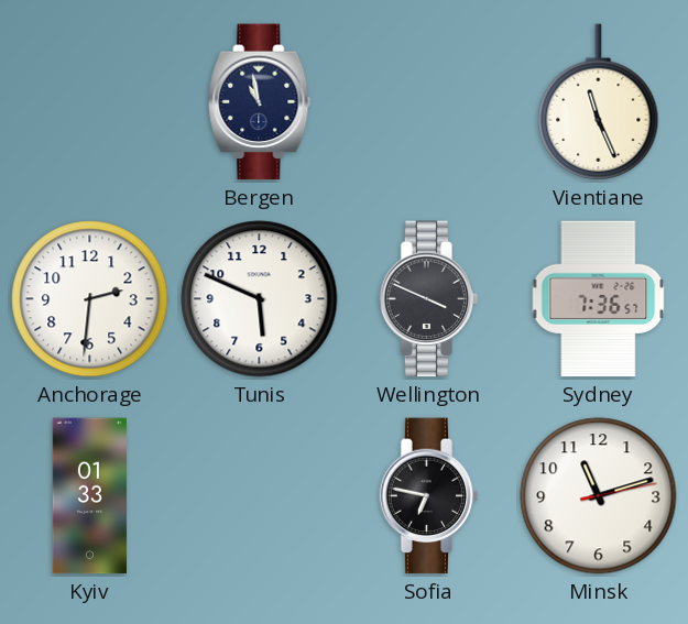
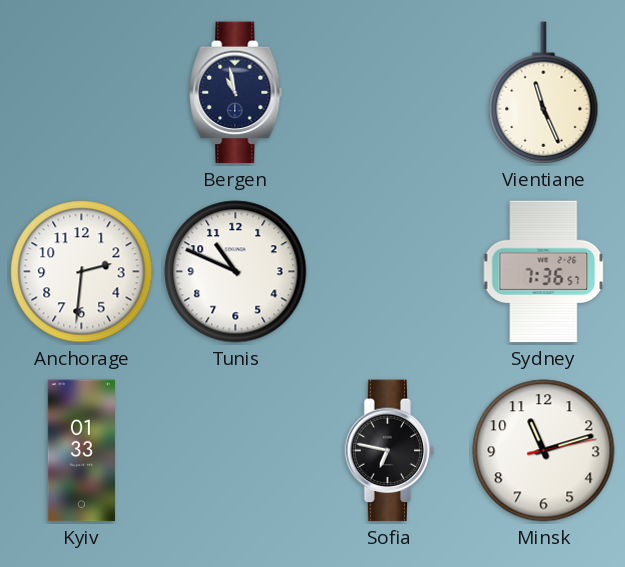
Tunis: 5:49 -> 10:49
Wellington: 3:49 -> none
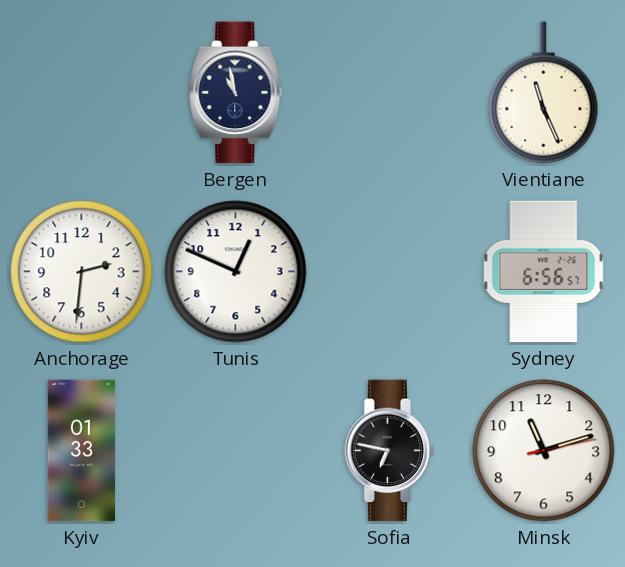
Tunis: 10:49 -> 12:49
Sydney: 7:36 -> 6:56
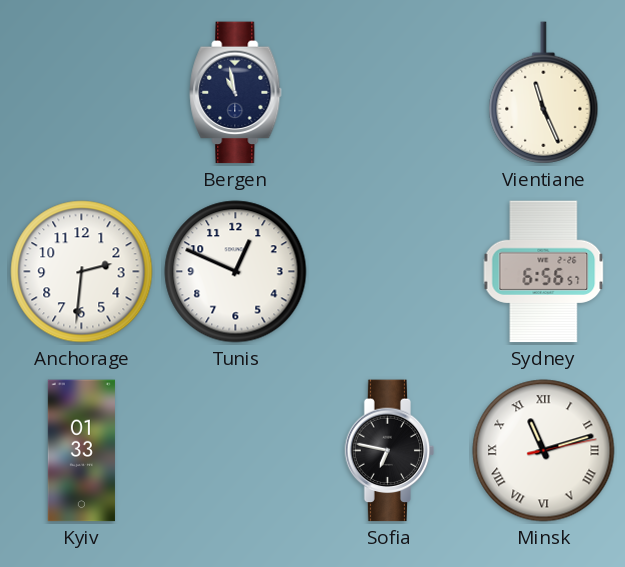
Minsk numerals: Arabic -> Roman
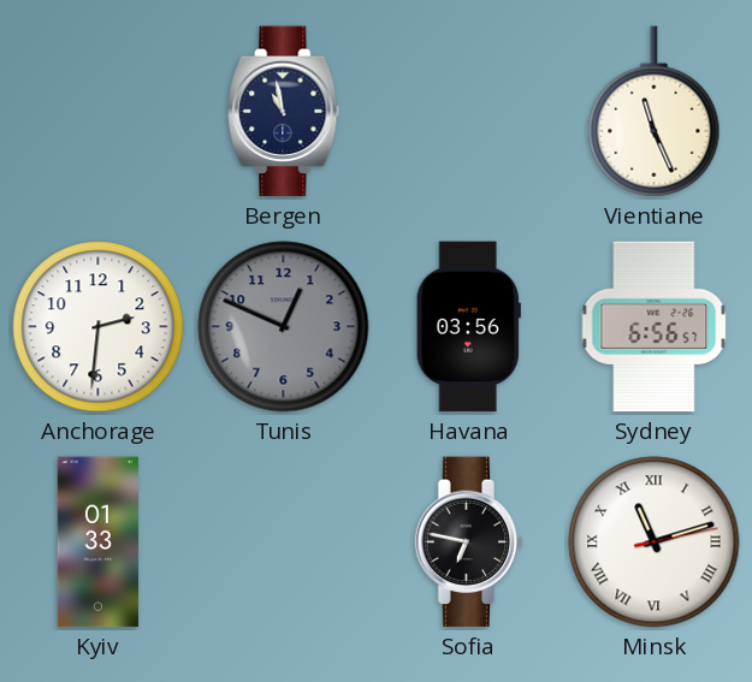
Tunis dial: white -> grey
Havana: none -> 03:56
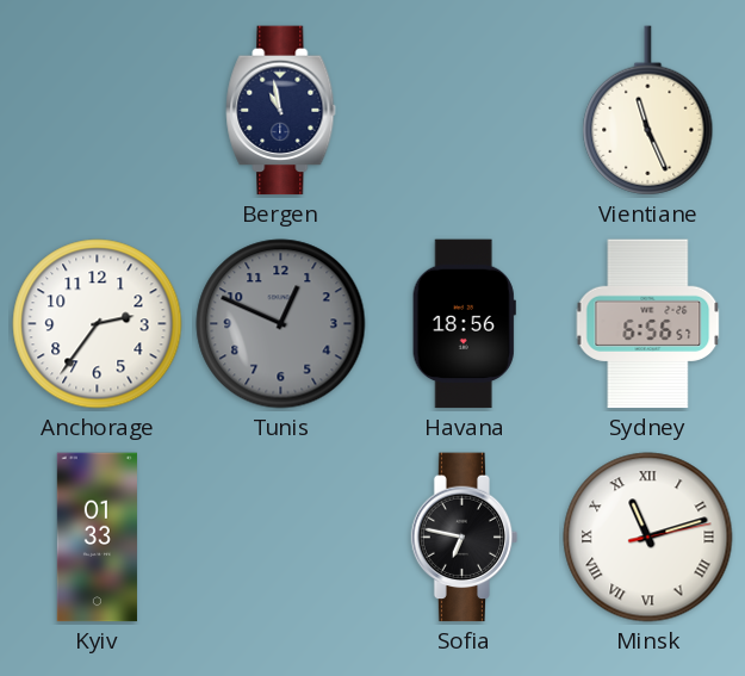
Anchorage: 2:31 -> 2:36
Havana: 03:56 -> 18:56
